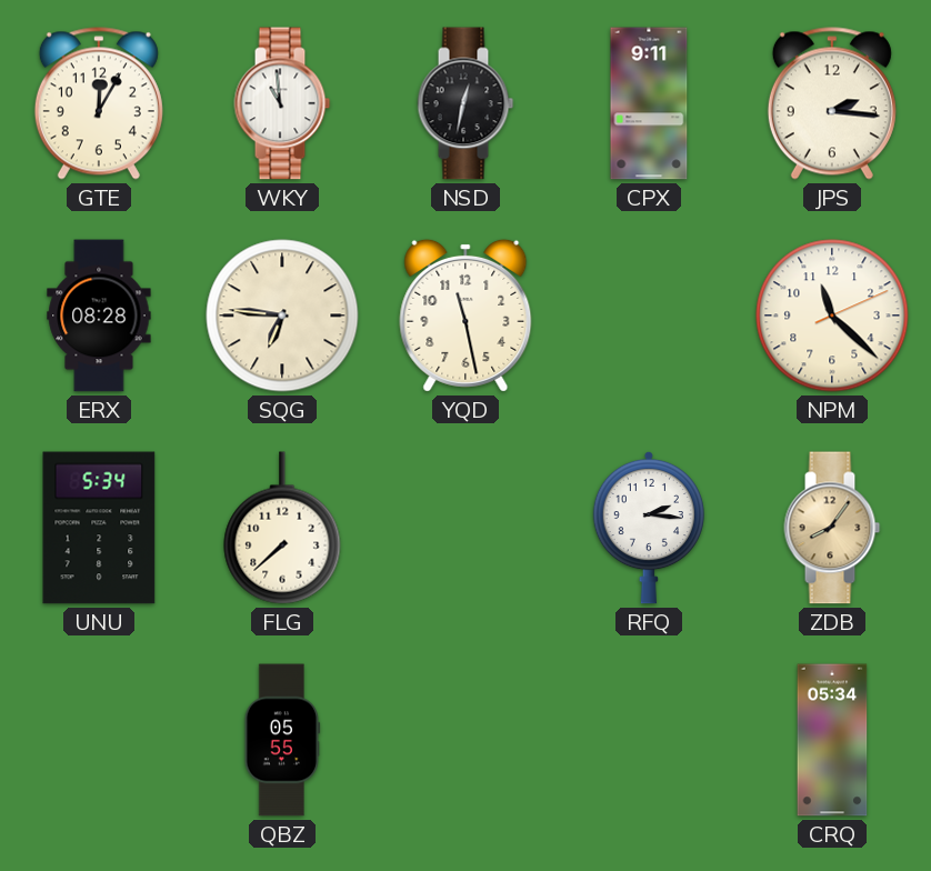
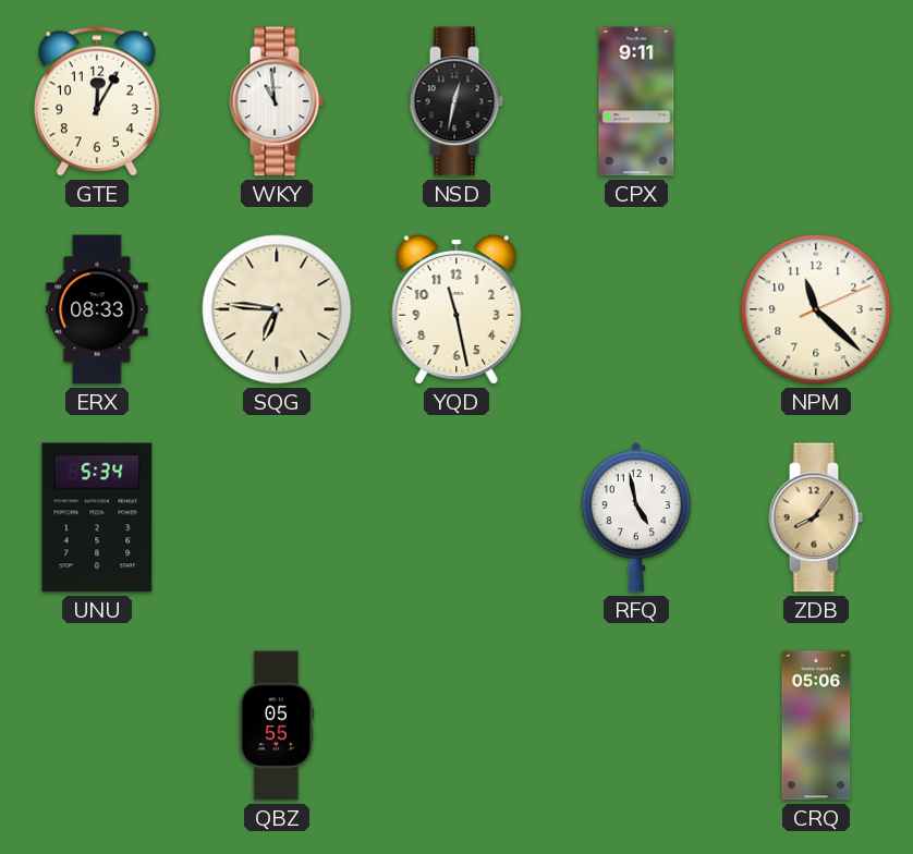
JPS: 2:16 -> none
ERX: 08:28 -> 08:33
FLG: 7:38 -> none
RFQ: 2:16 -> 4:58
CRQ: 05:34 -> 05:06
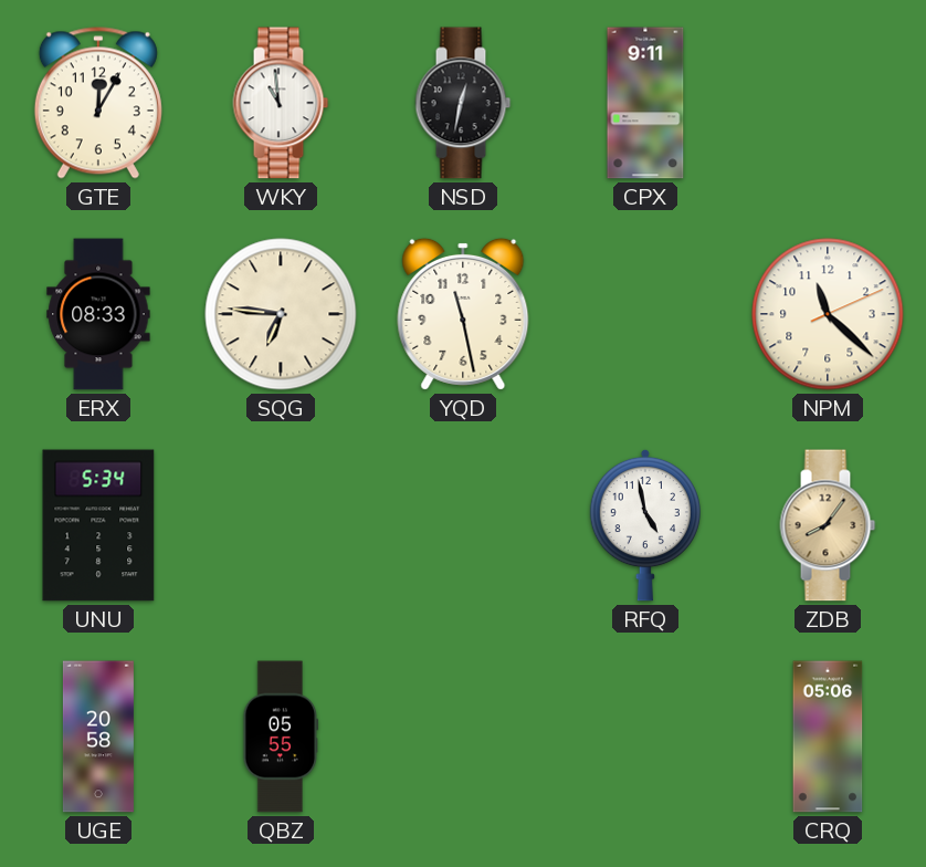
UGE: none -> 20:58
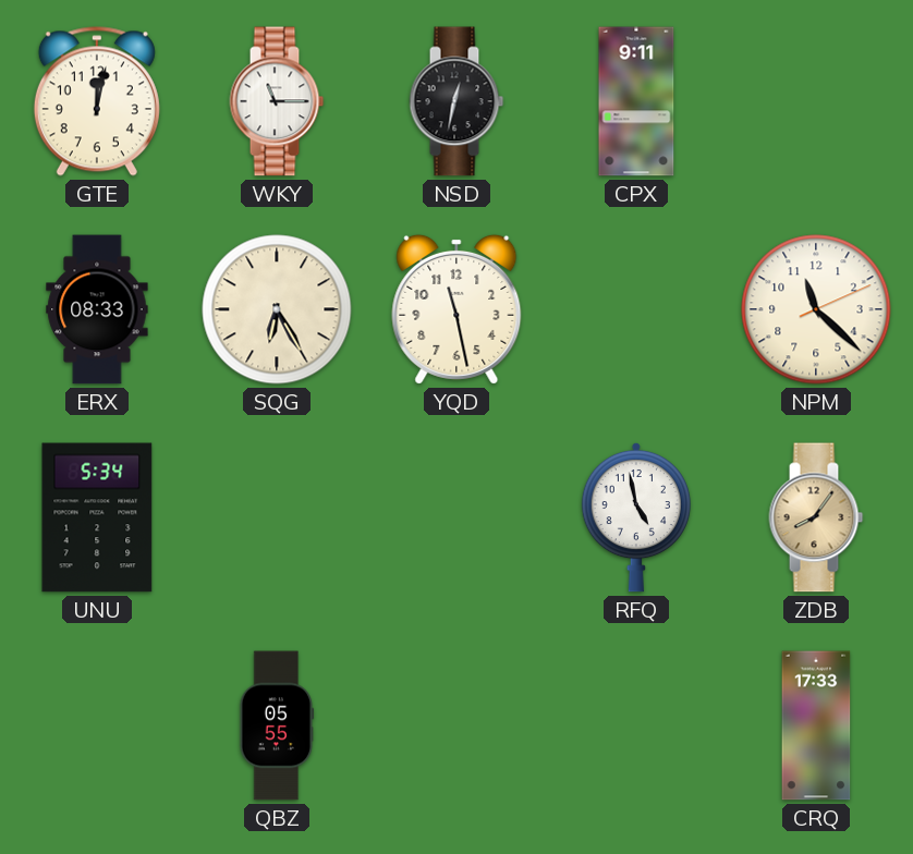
GTE: 12:05 -> 12:02
WKY: 10:59 -> 11:15
SQG: 6:46 -> 6:25
UGE: 20:58 -> none
CRQ: 05:06 -> 17:33
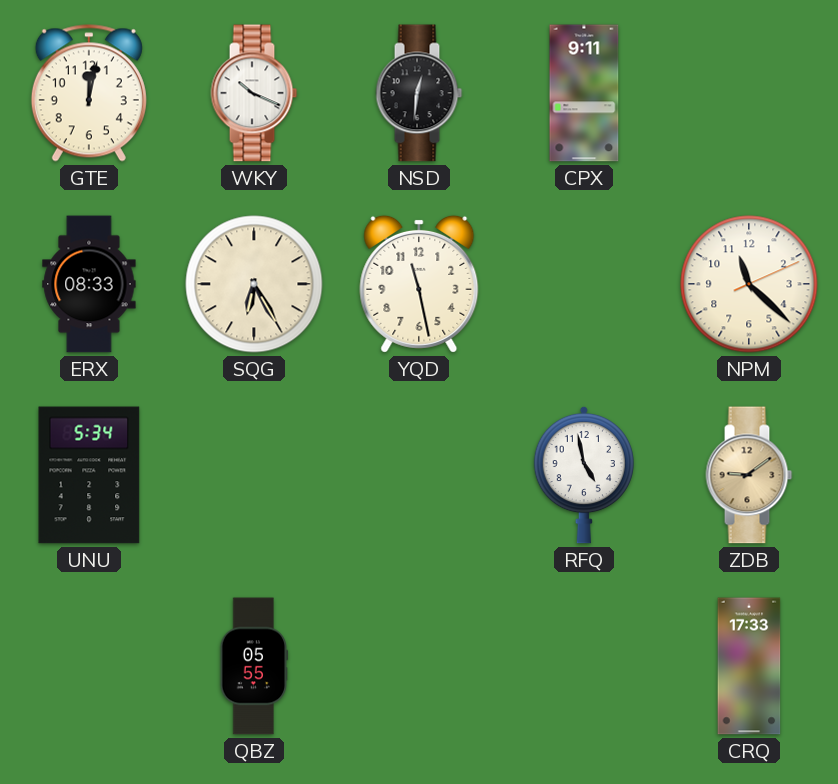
WKY: 11:15 -> 10:19
NSD: 12:32 -> 12:31
ZDB: 8:06 -> 9:09
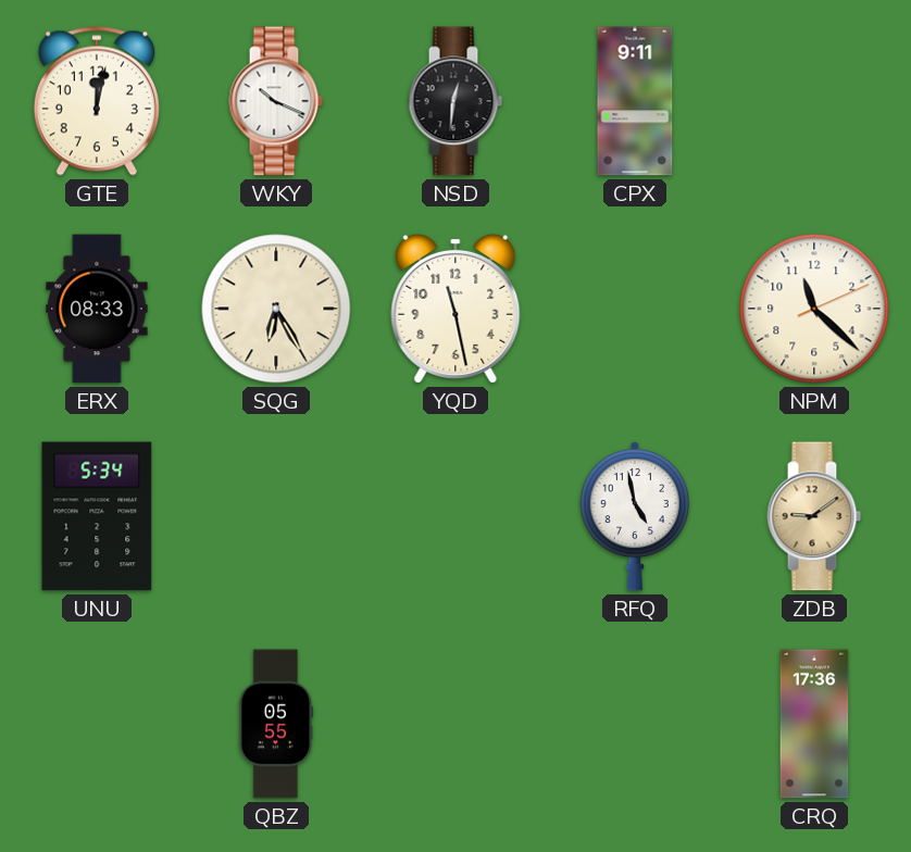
CRQ: 17:33 -> 17:36
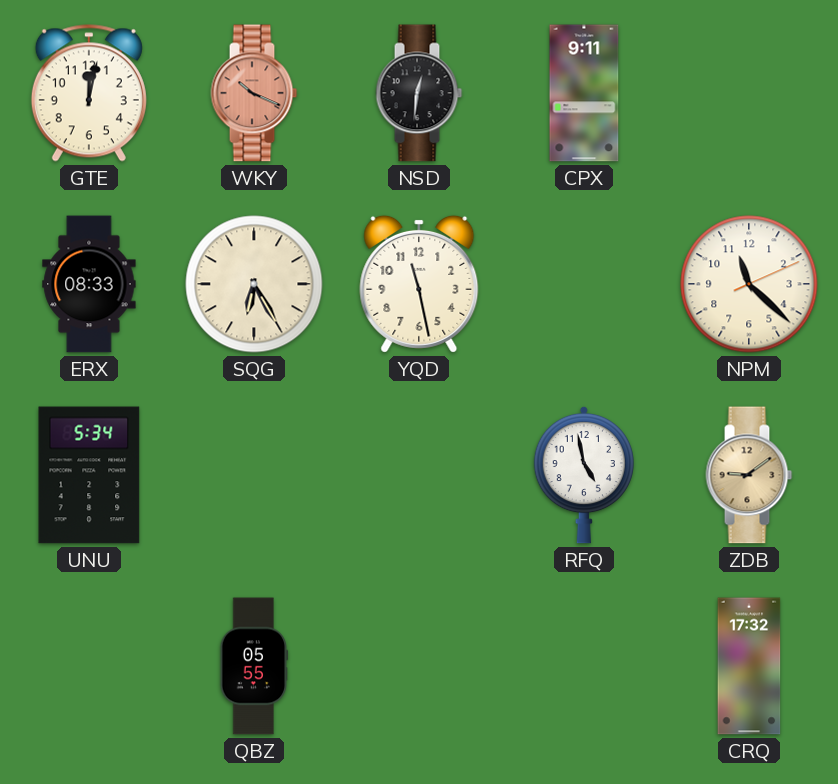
WKY dial: white -> salmon
CRQ: 17:36 -> 17:32
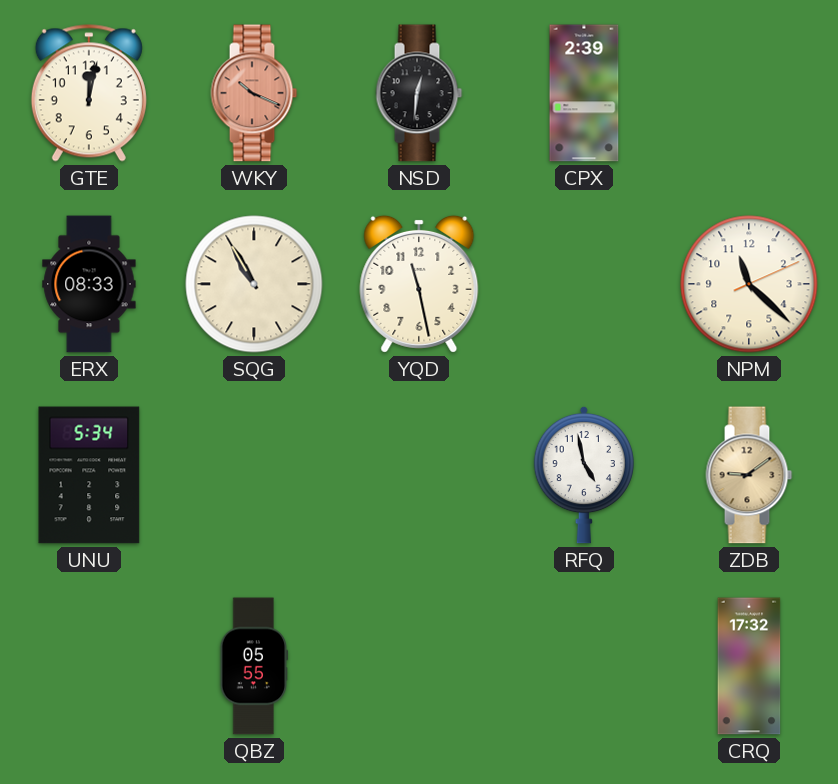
CPX: 9:11 -> 2:39
SQG: 6:25 -> 10:55
